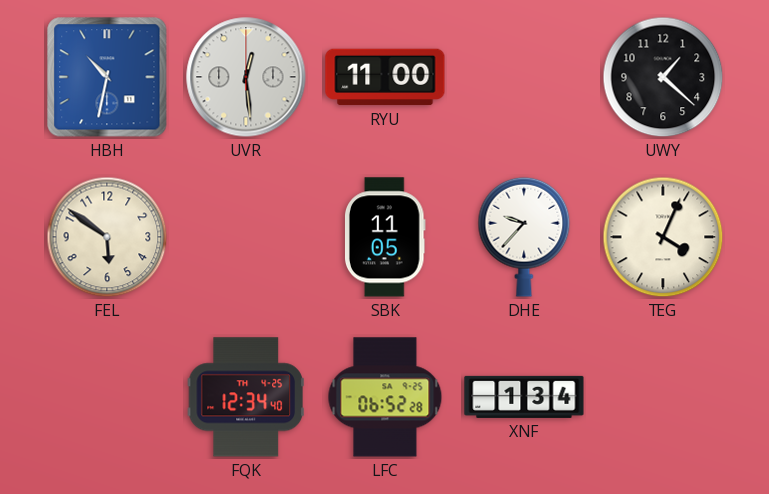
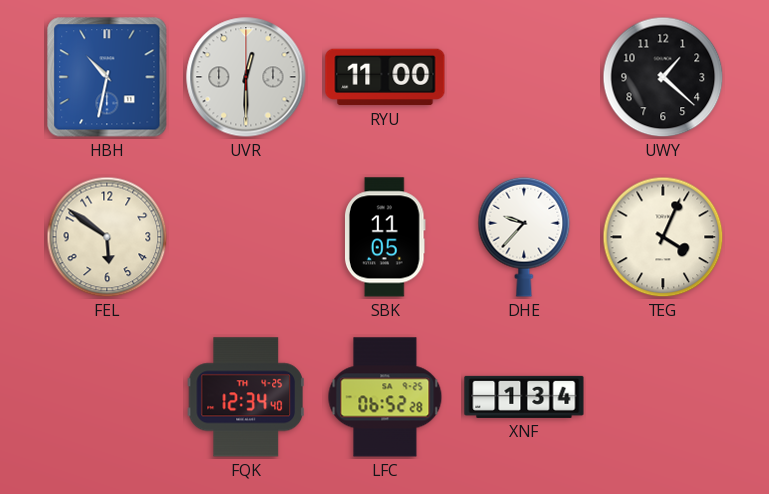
UVR: 12:29 -> 12:30
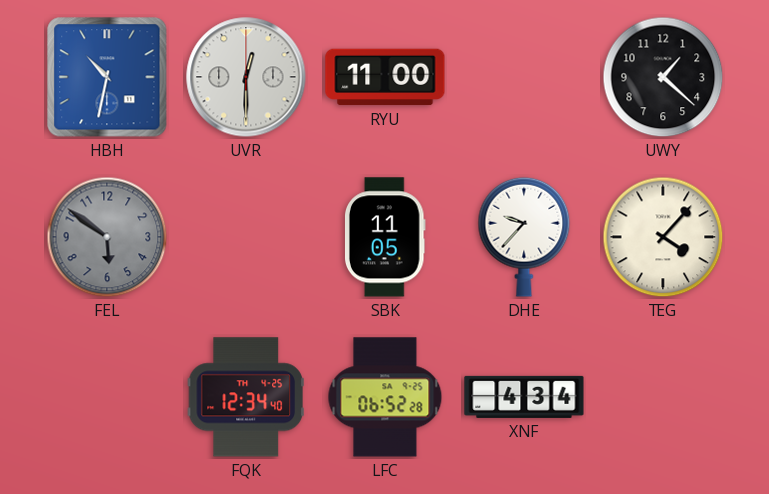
FEL dial: cream -> grey
TEG: 4:04 -> 4:07
XNF: 1:34 -> 4:34
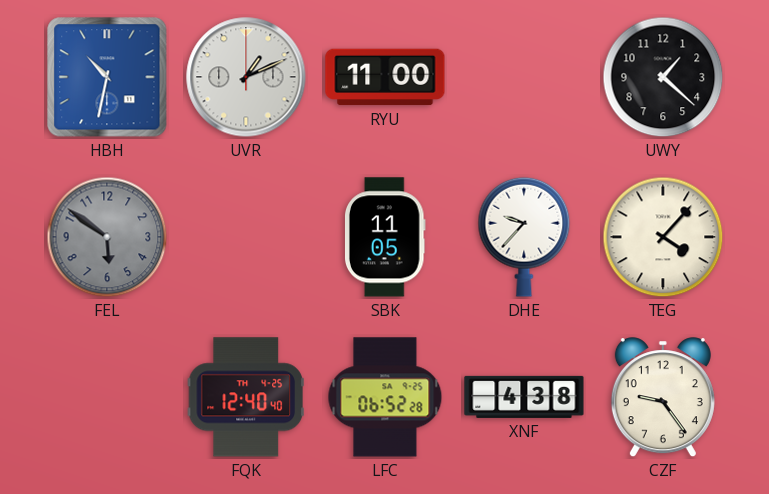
UVR: 12:30 -> 1:11
FQK: 12:34 -> 12:40
XNF: 4:34 -> 4:38
CZF: none -> 9:24
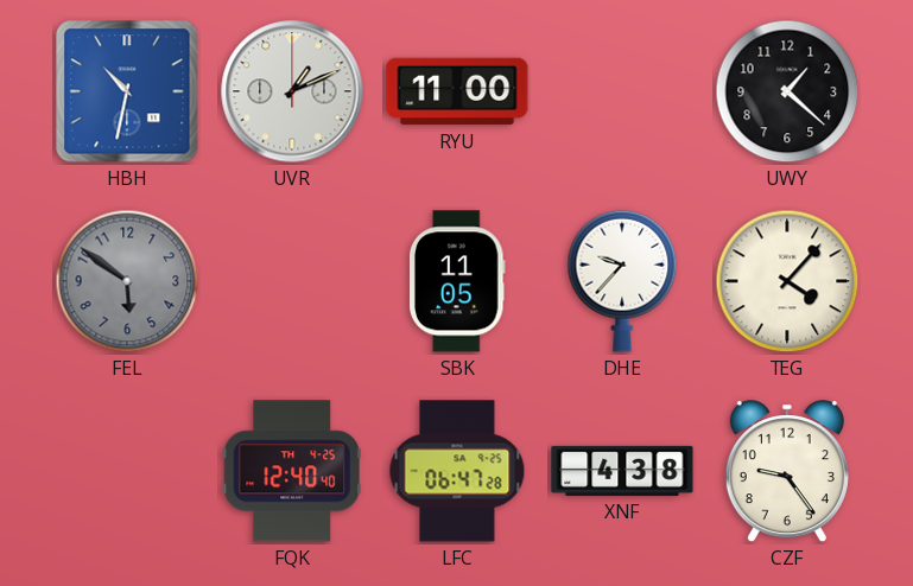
LFC: 06:52 -> 06:47
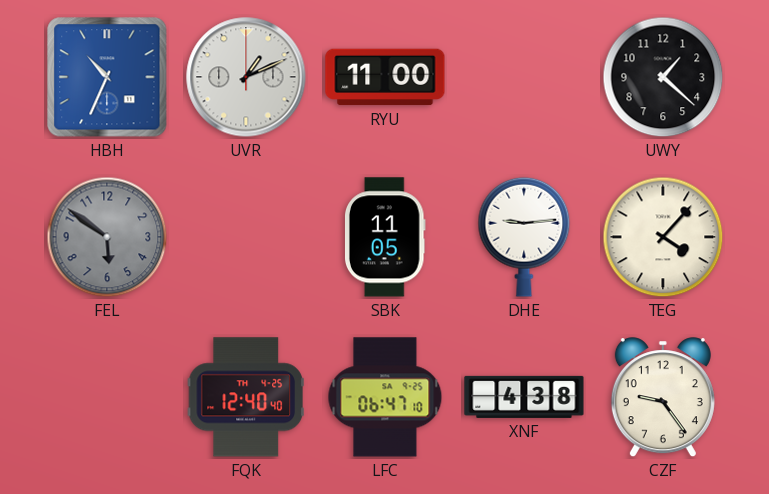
HBH: 10:32 -> 10:34
DHE: 9:37 -> 9:14
LFC: 06:47:28 -> 06:47:10
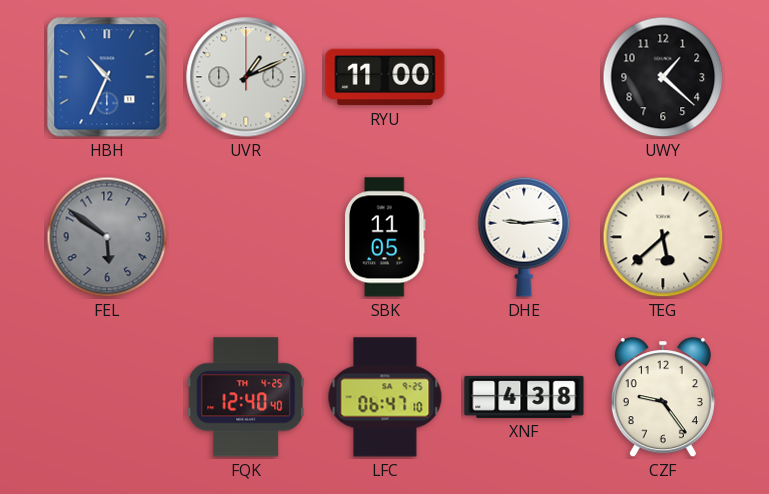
TEG: 4:07 -> 5:38
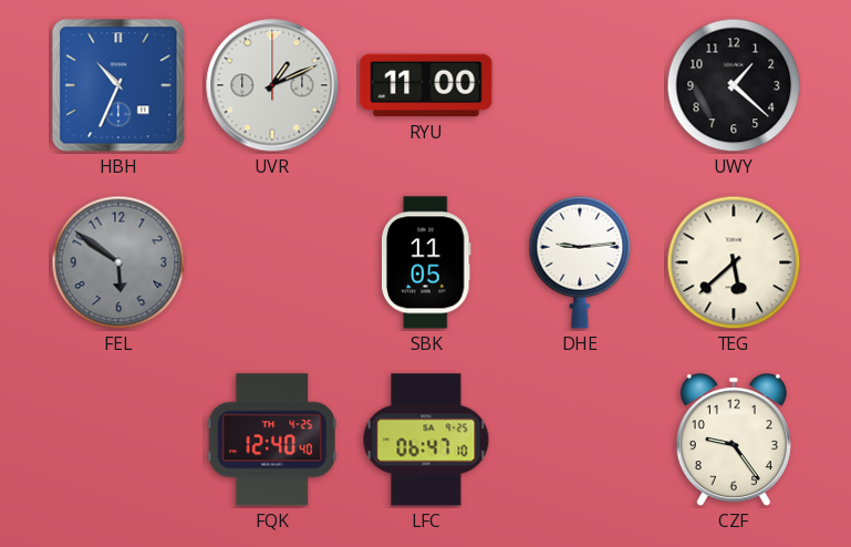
XNF: 4:38 -> none
